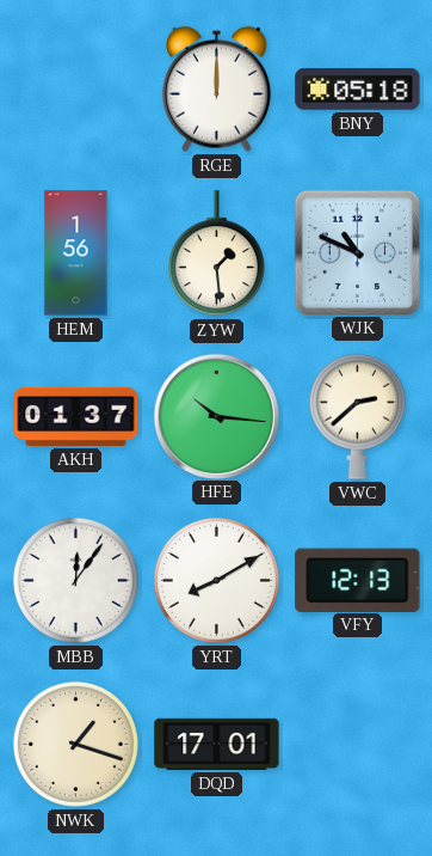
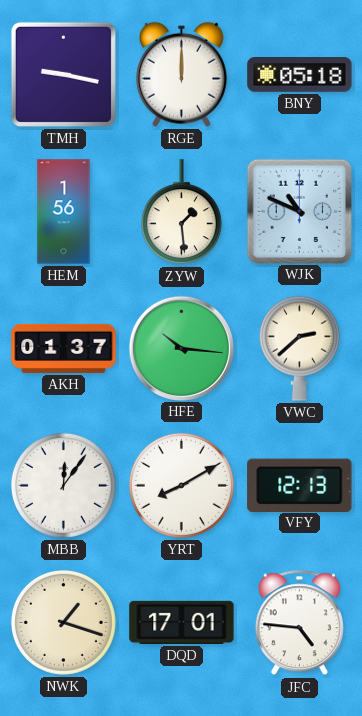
TMH: none -> 9:17
JFC: none -> 4:46
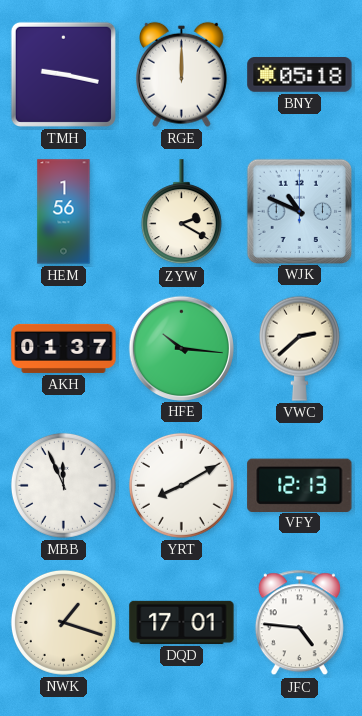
ZYW: 1:29 -> 2:20
MBB: 12:06 -> 11:56
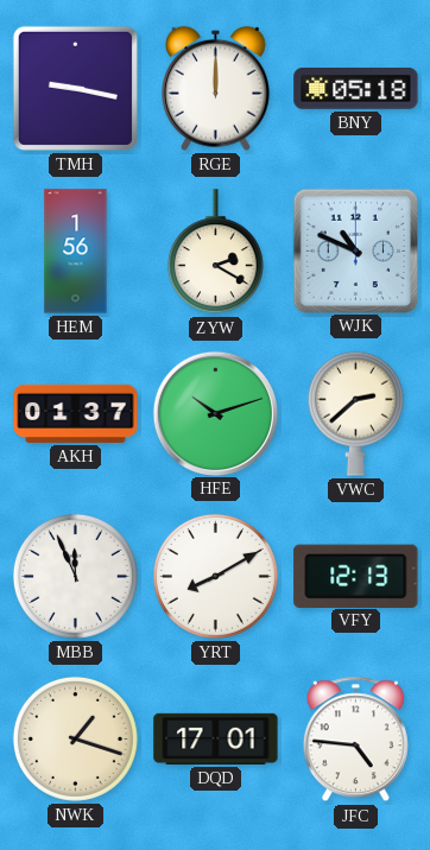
HFE: 10:16 -> 10:12
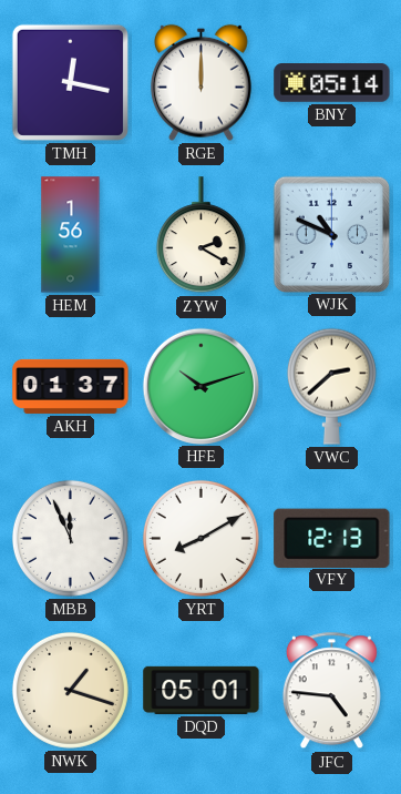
TMH: 9:17 -> 12:17
BNY: 05:18 -> 05:14
DQD: 17:01 -> 05:01
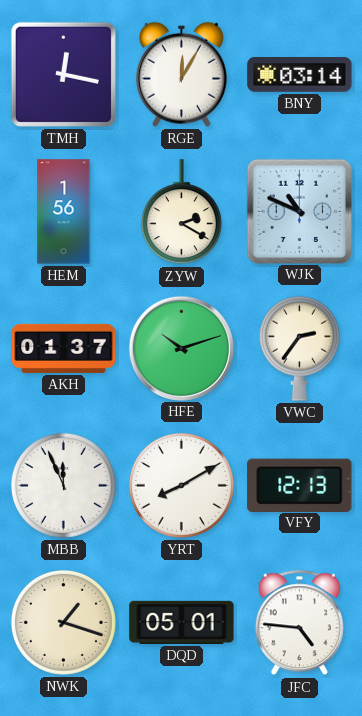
RGE: 12:00 -> 12:05
BNY: 05:14 -> 03:14
VWC: 2:38 -> 2:36
